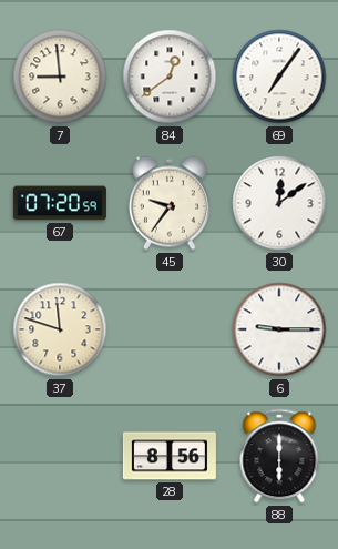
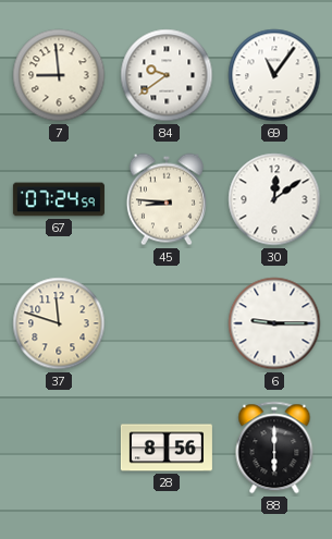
84: 12:39 -> 9:39
69: 7:06 -> 11:06
67: 07:20 -> 07:24
45: 9:36 -> 8:46
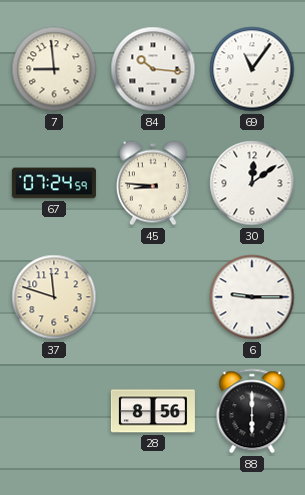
84: 9:39 -> 10:16
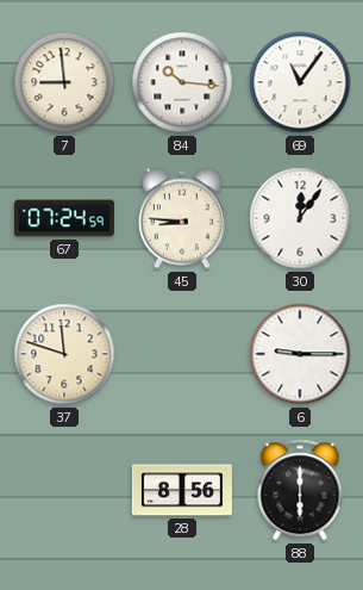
30: 12:09 -> 12:06
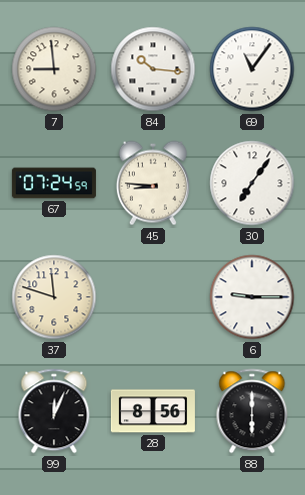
30: 12:06 -> 7:06
99: none -> 12:04
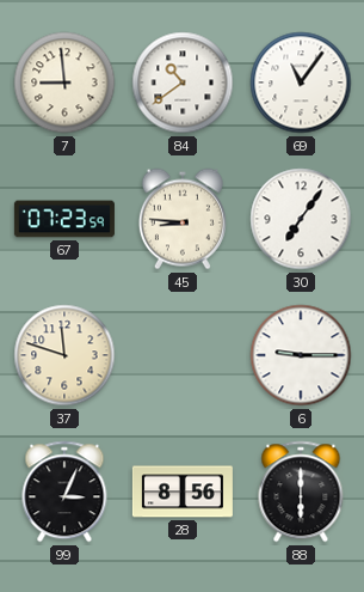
84: 10:16 -> 10:39
67: 07:24 -> 07:23
99: 12:04 -> 3:04
